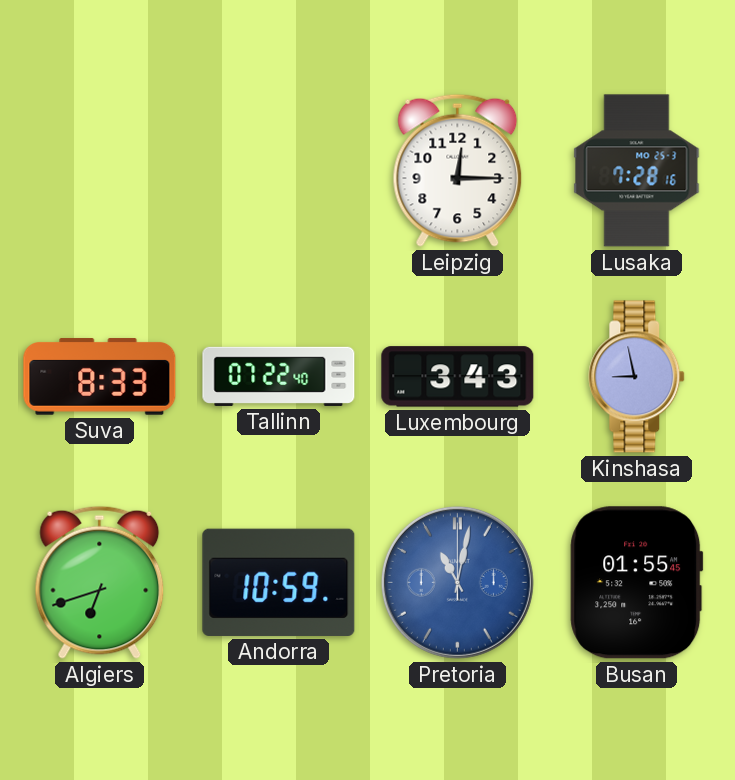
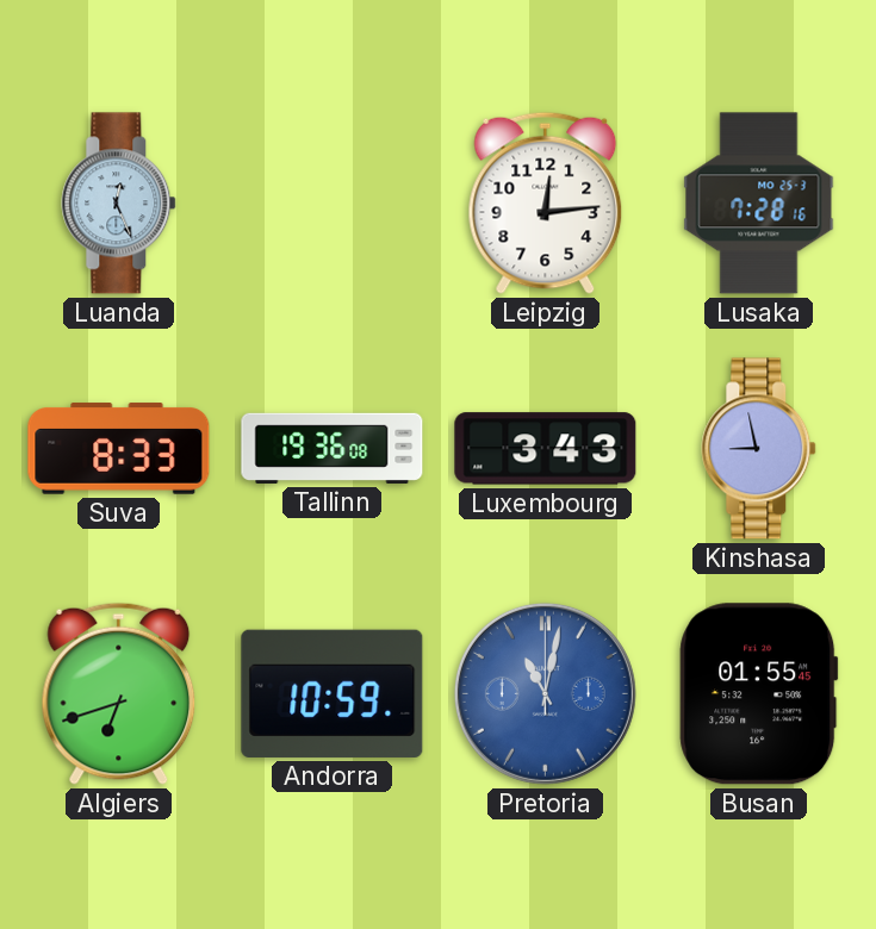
Luanda: none -> 12:26
Leipzig: 12:15 -> 12:14
Tallinn: 07:22 -> 19:36
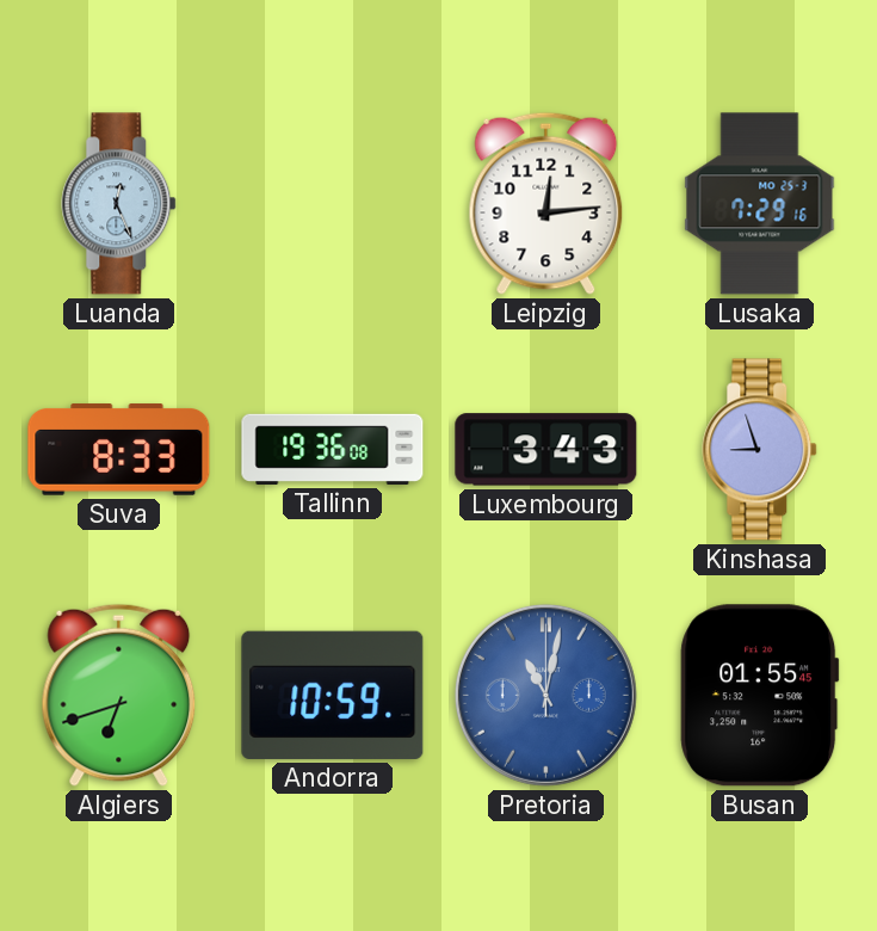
Lusaka: 7:28 -> 7:29
Kinshasa: 8:58 -> 8:57
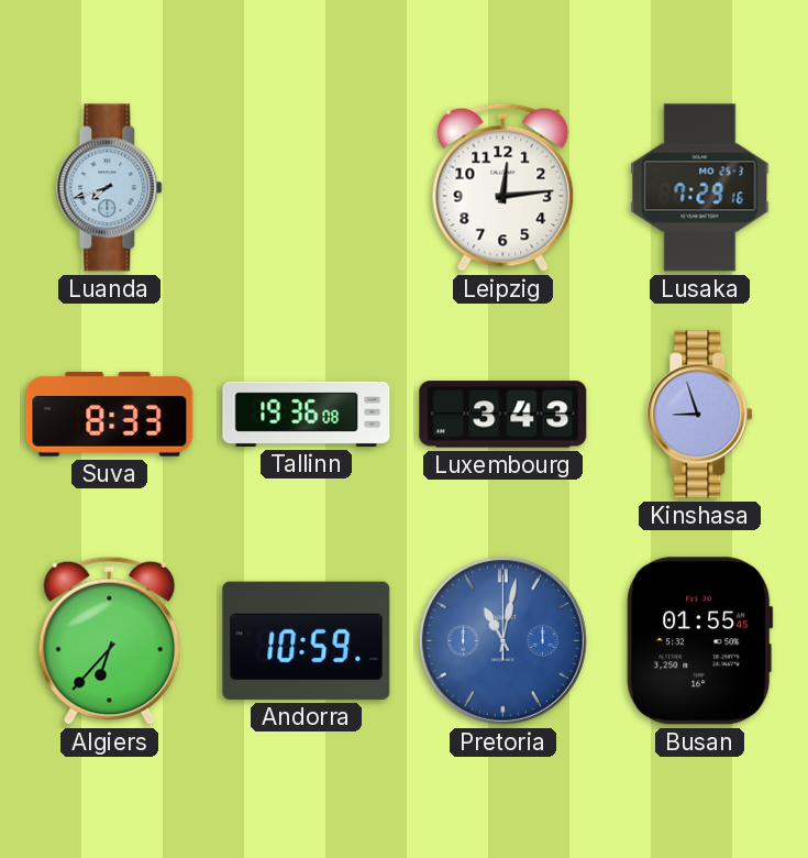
Luanda: 12:26 -> 7:42
Algiers: 6:42 -> 6:37
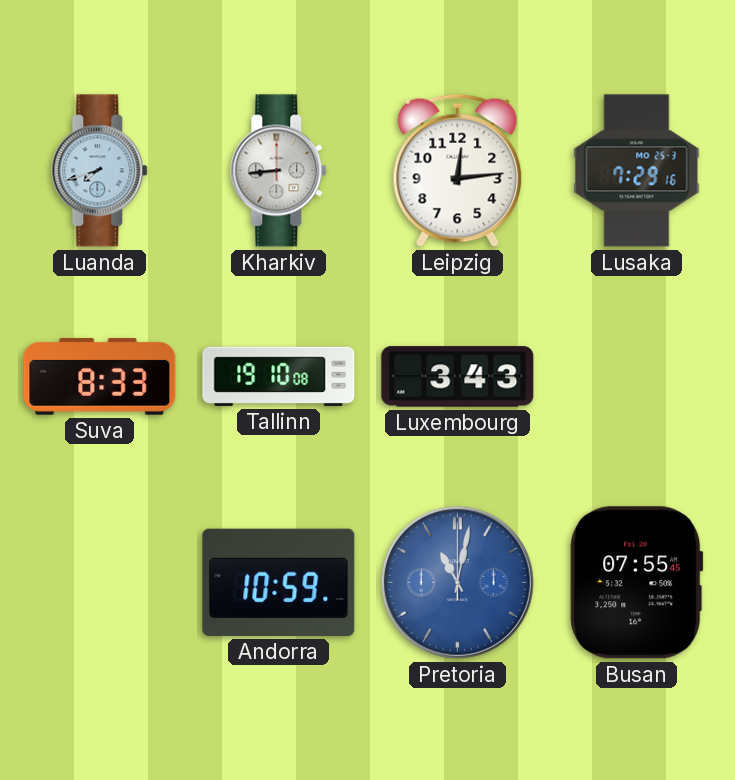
Kharkiv: none -> 8:44
Tallinn: 19:36 -> 19:10
Kinshasa: 8:57 -> none
Algiers: 6:37 -> none
Busan: 01:55 -> 07:55
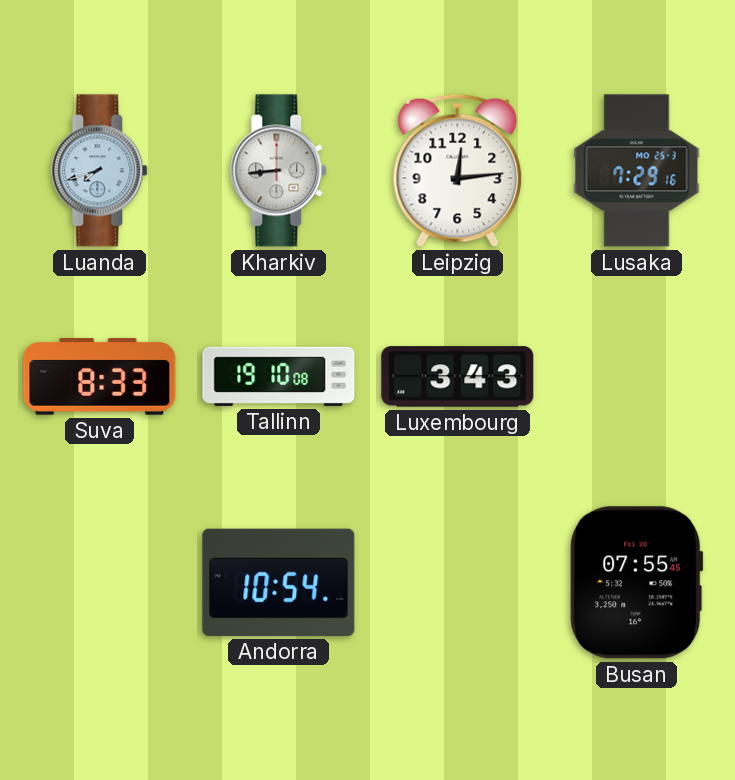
Andorra: 10:59 -> 10:54
Pretoria: 11:02 -> none
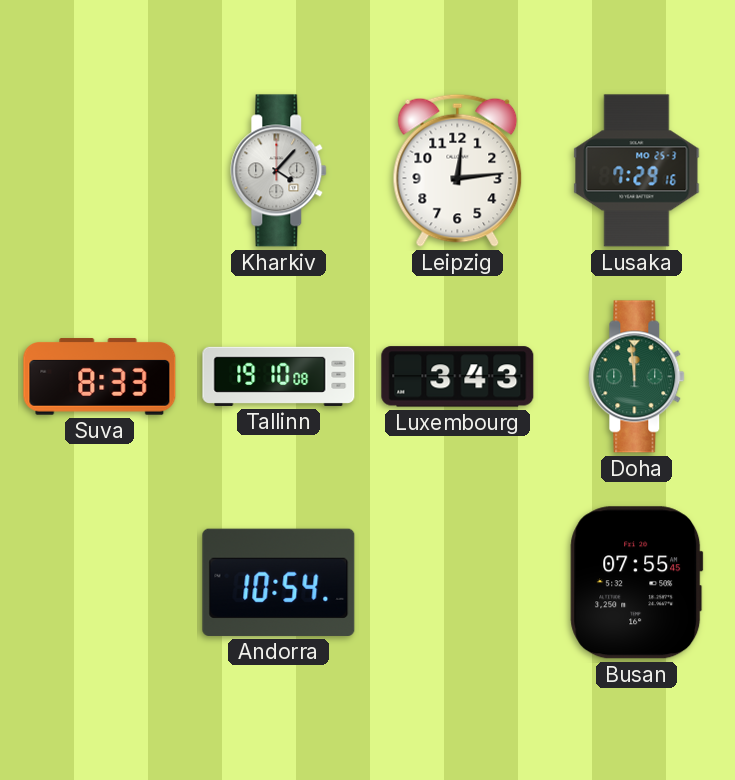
Luanda: 7:42 -> none
Kharkiv: 8:44 -> 4:07
Doha: none -> 11:59
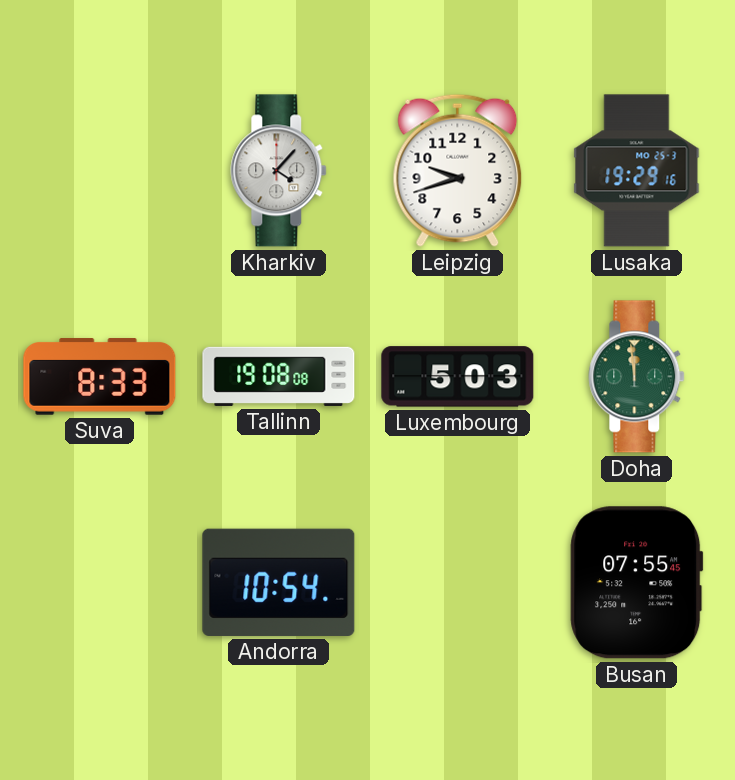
Leipzig: 12:14 -> 9:42
Lusaka: 7:29 -> 19:29
Tallinn: 19:10 -> 19:08
Luxembourg: 3:43 -> 5:03
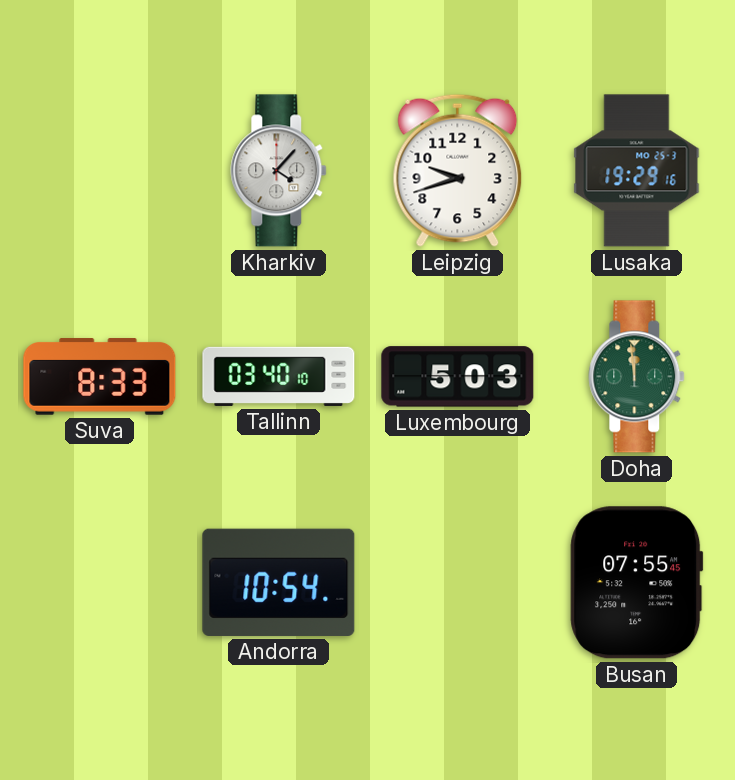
Tallinn: 19:08 -> 03:40
